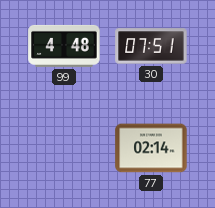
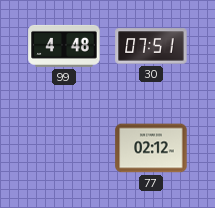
77: 02:14 -> 02:12
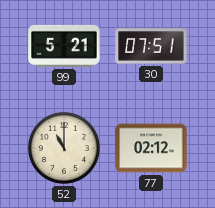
99: 4:48 -> 5:21
52: none -> 11:00
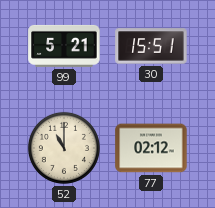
30: 07:51 -> 15:51
